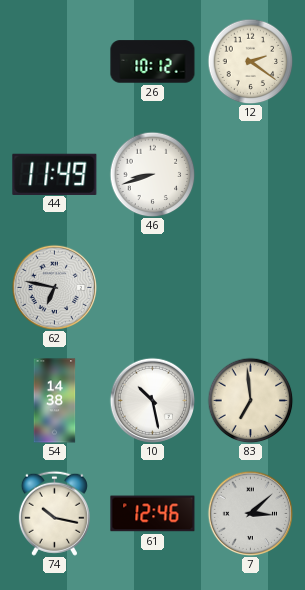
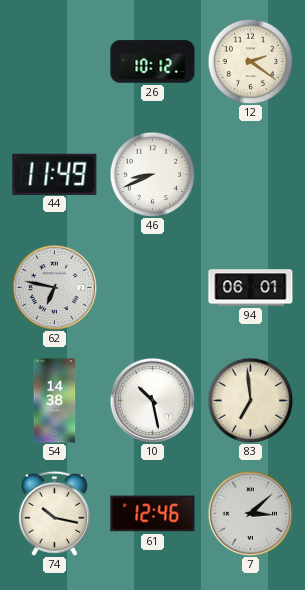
46: 8:42 -> 8:41
94: none -> 06:01
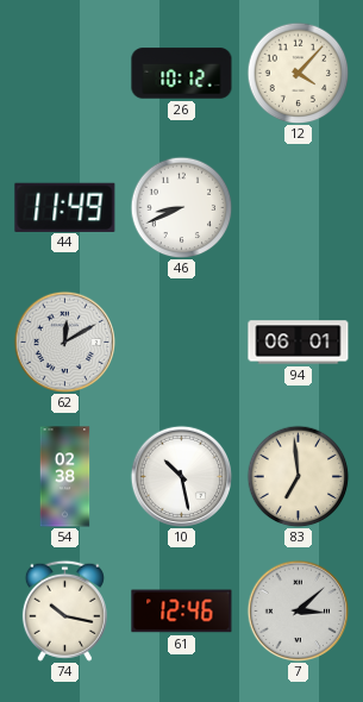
12: 2:21 -> 4:07
62: 6:47 -> 12:10
54: 14:38 -> 02:38
